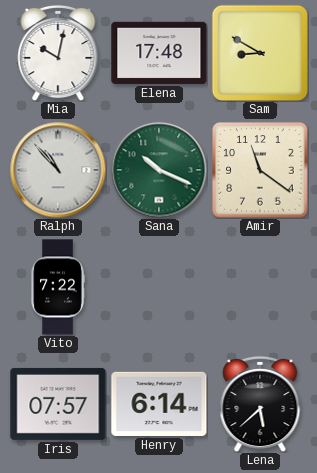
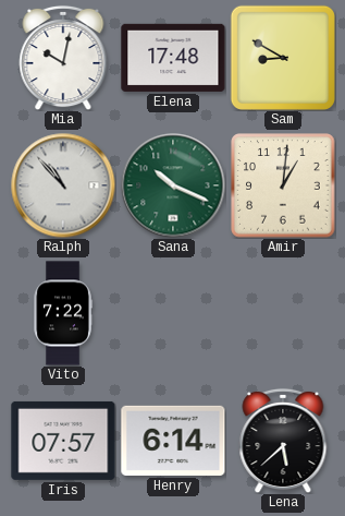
Amir: 11:21 -> 1:01
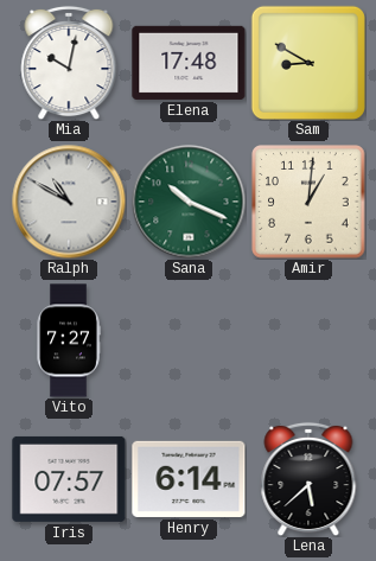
Ralph: 10:53 -> 10:50
Vito: 7:22 -> 7:27
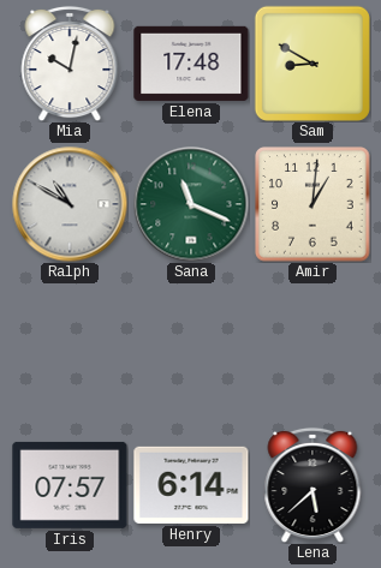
Sana: 10:19 -> 11:19
Vito: 7:27 -> none
